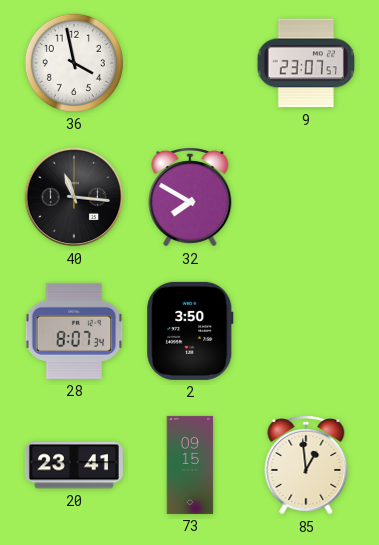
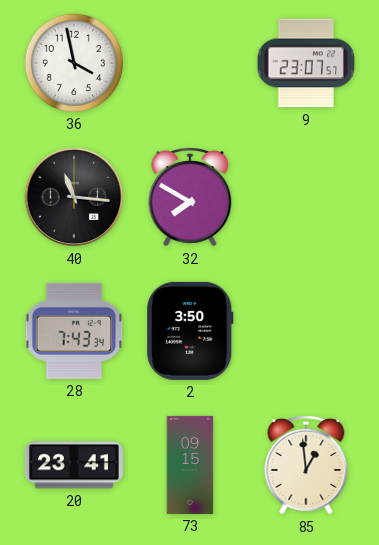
28: 8:07 -> 7:43
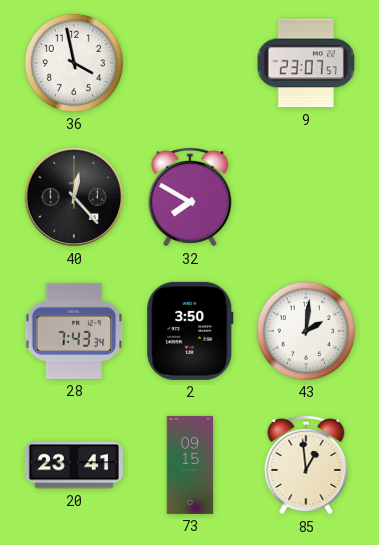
40: 11:16 -> 12:23
43: none -> 2:01
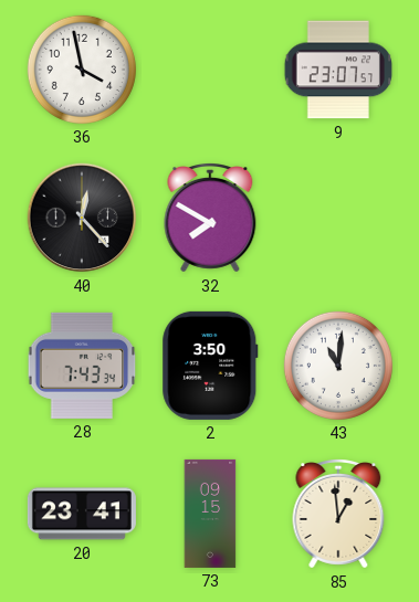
43: 2:01 -> 11:01
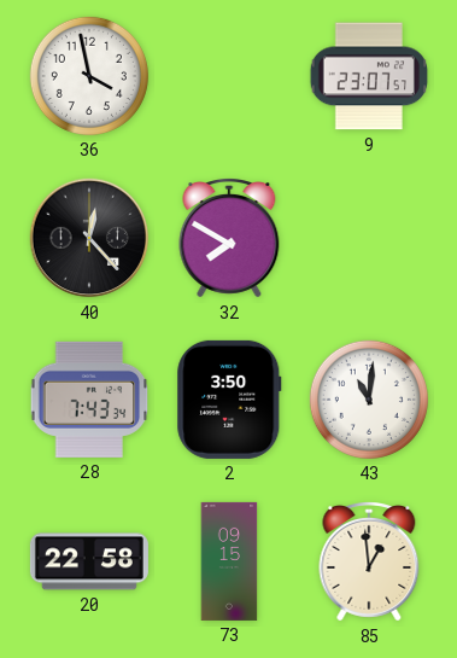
20: 23:41 -> 22:58
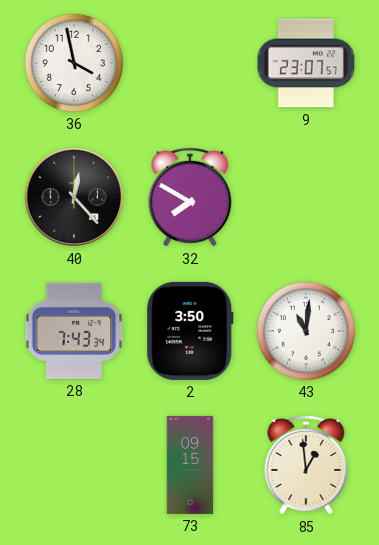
20: 22:58 -> none
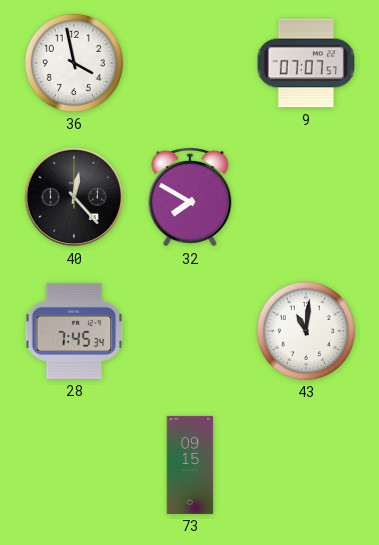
9: 23:07 -> 07:07
28: 7:43 -> 7:45
2: 3:50 -> none
85: 12:59 -> none
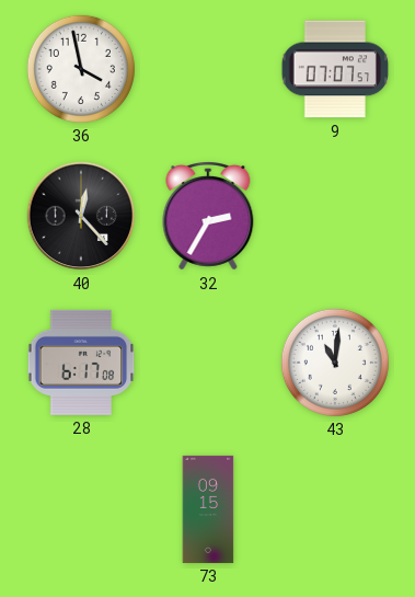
32: 7:50 -> 2:35
28: 7:45 -> 6:17
